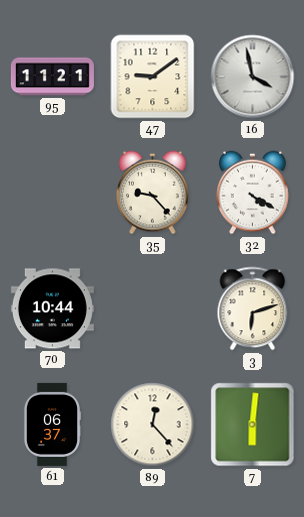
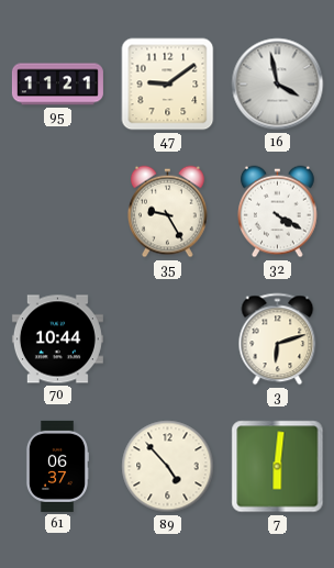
35: 9:23 -> 9:25
89: 12:23 -> 4:53
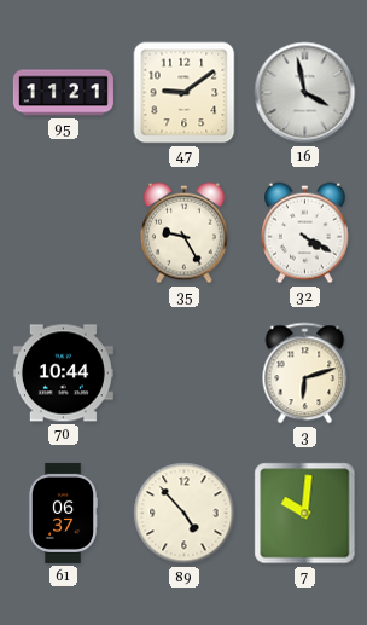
7: 6:01 -> 10:01
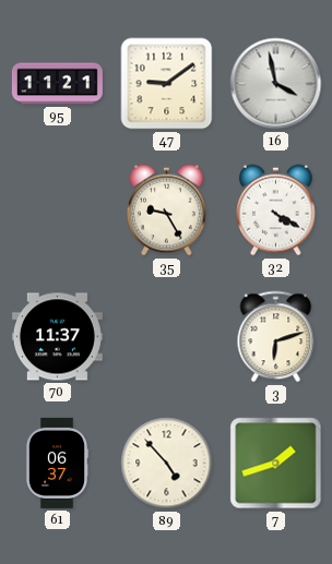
70: 10:44 -> 11:37
7: 10:01 -> 1:42
